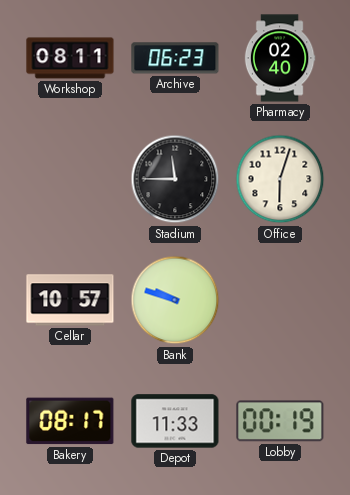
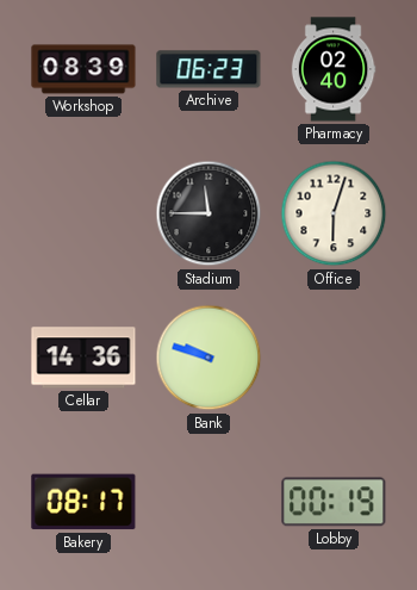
Workshop: 08:11 -> 08:39
Cellar: 10:57 -> 14:36
Depot: 11:33 -> none
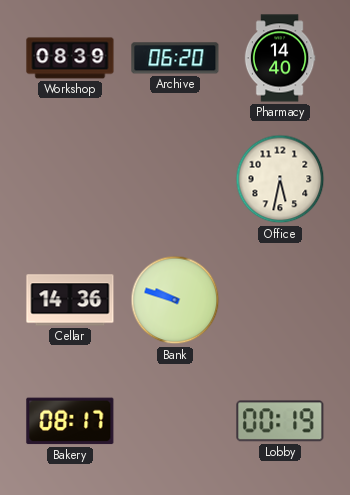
Archive: 06:23 -> 06:20
Pharmacy: 02:40 -> 14:40
Stadium: 11:45 -> none
Office: 6:03 -> 5:32
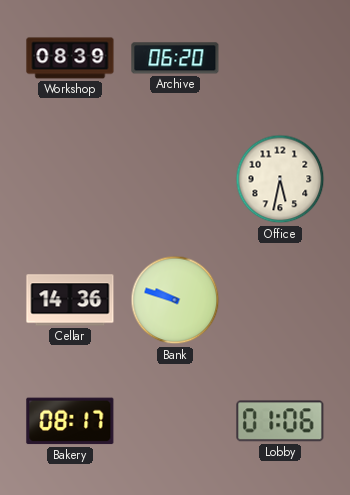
Pharmacy: 14:40 -> none
Lobby: 00:19 -> 01:06
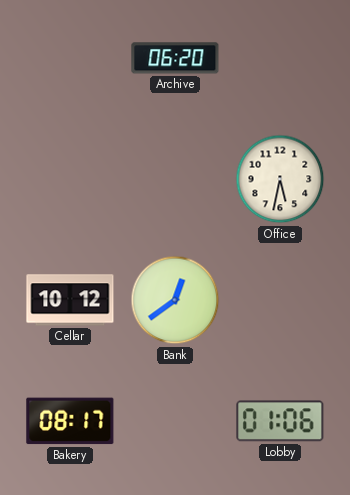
Workshop: 08:39 -> none
Cellar: 14:36 -> 10:12
Bank: 9:48 -> 12:39
